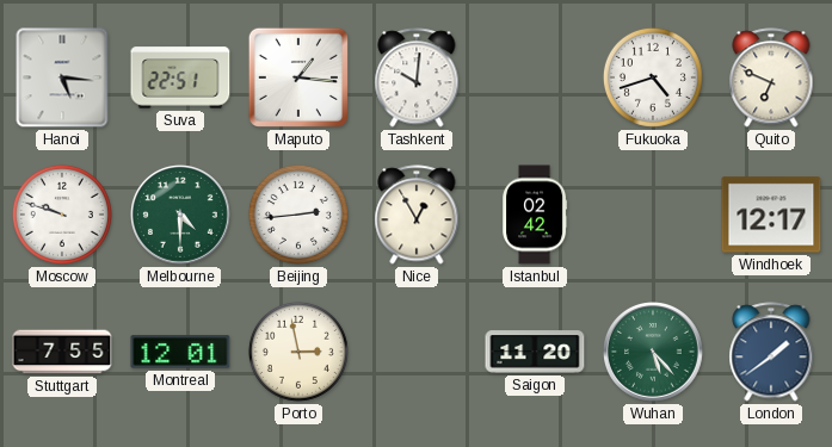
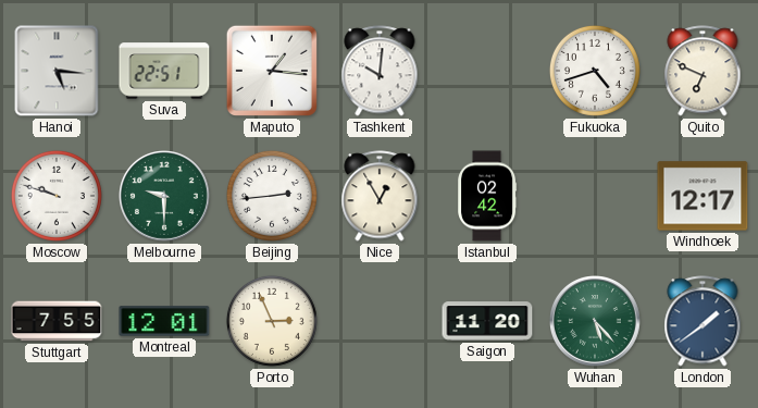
Melbourne: 4:30 -> 9:30
Porto: 2:58 -> 2:56
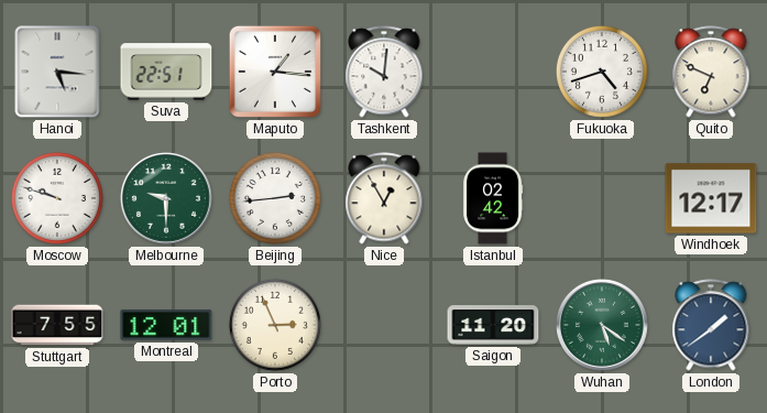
Wuhan: 5:23 -> 5:21
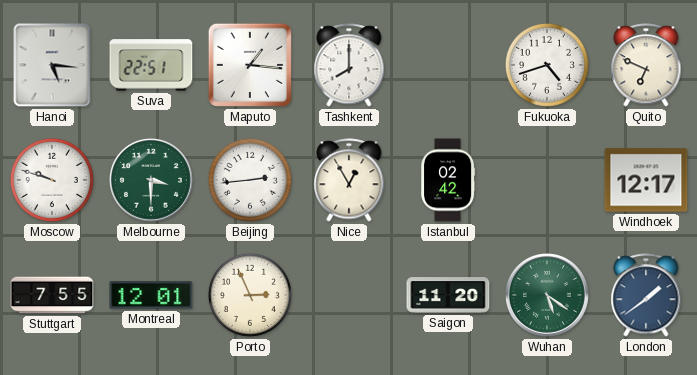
Tashkent: 10:01 -> 8:00
Melbourne: 9:30 -> 3:30
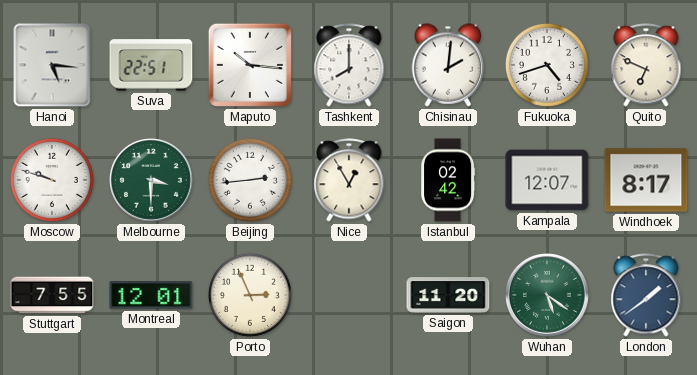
Maputo: 1:16 -> 10:16
Chisinau: none -> 2:01
Kampala: none -> 12:07
Windhoek: 12:17 -> 8:17
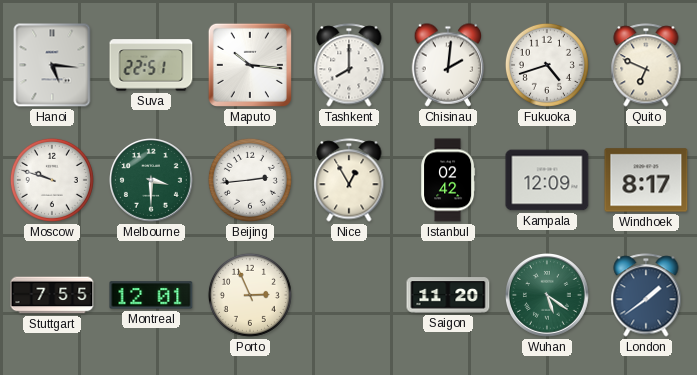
Kampala: 12:07 -> 12:09
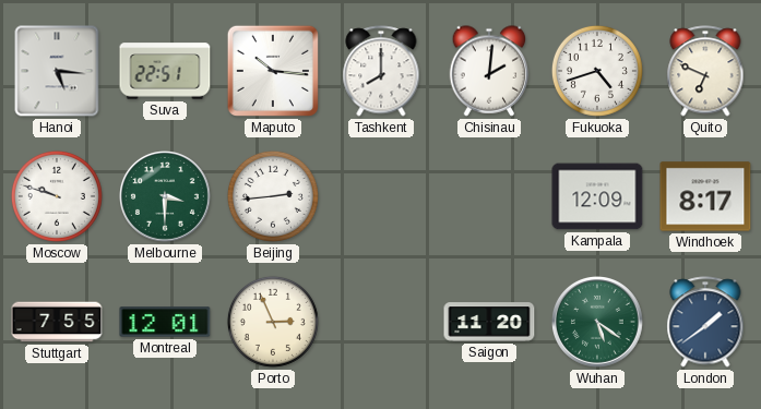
Nice: 12:55 -> none
Istanbul: 02:42 -> none
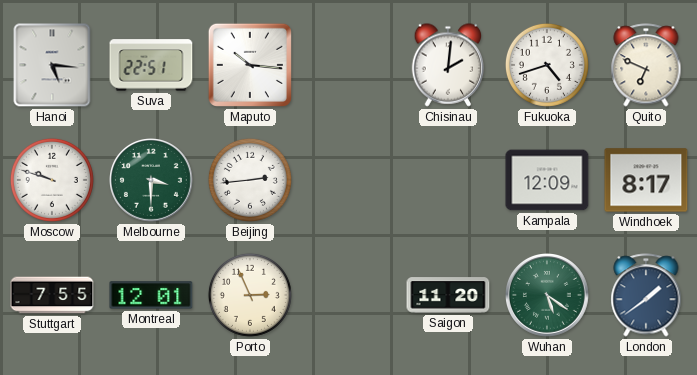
Tashkent: 8:00 -> none
